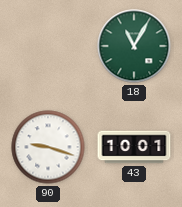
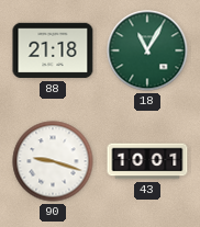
88: none -> 21:18
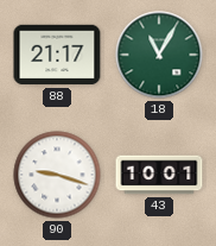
88: 21:18 -> 21:17
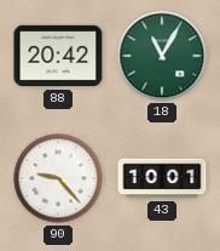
88: 21:17 -> 20:42
90: 9:18 -> 9:23
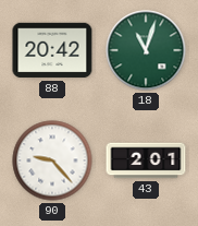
18: 11:05 -> 11:03
43: 10:01 -> 2:01
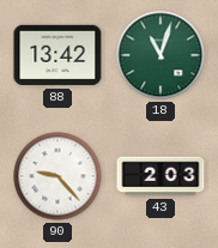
88: 20:42 -> 13:42
43: 2:01 -> 2:03
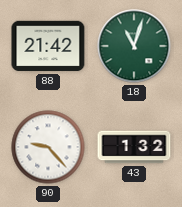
88: 13:42 -> 21:42
43: 2:03 -> 1:32
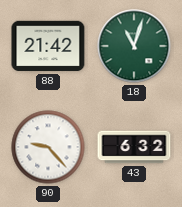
43: 1:32 -> 6:32
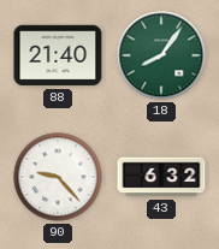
88: 21:42 -> 21:40
18: 11:03 -> 8:06
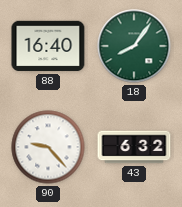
88: 21:40 -> 16:40
